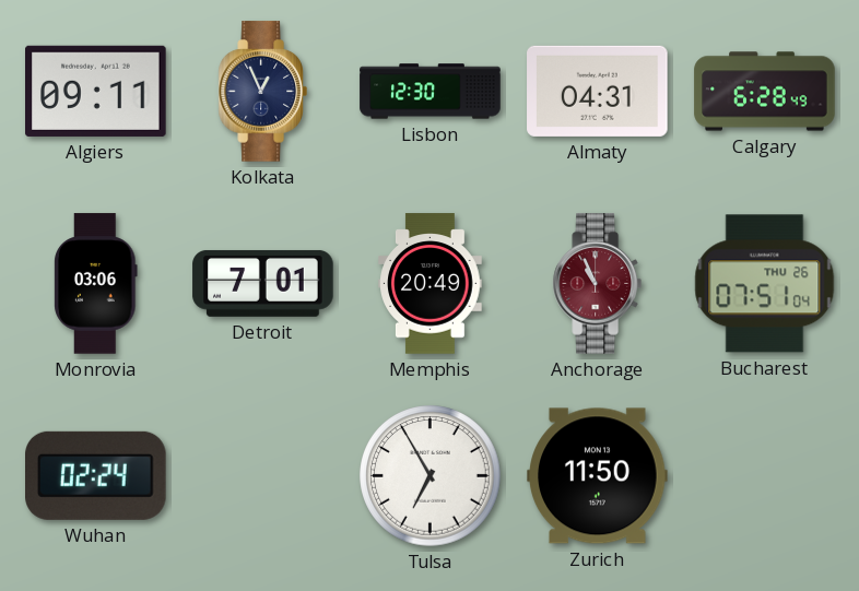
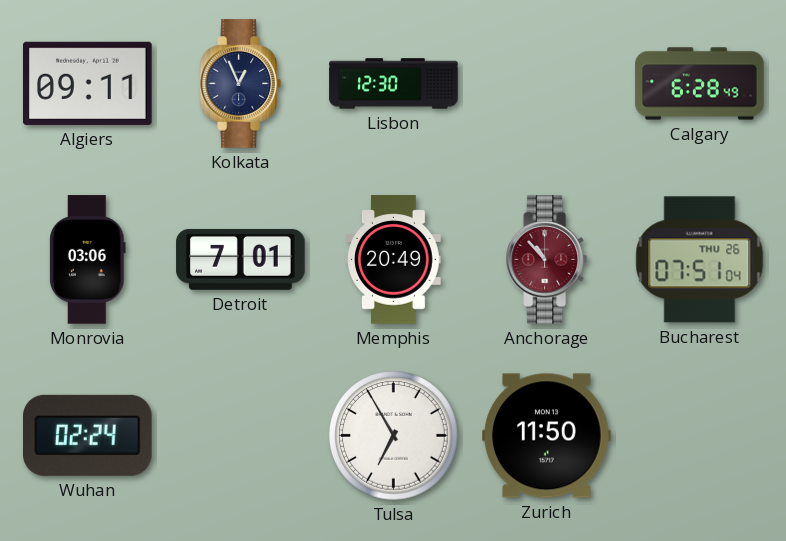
Almaty: 04:31 -> none
Anchorage: 10:56 -> 10:53
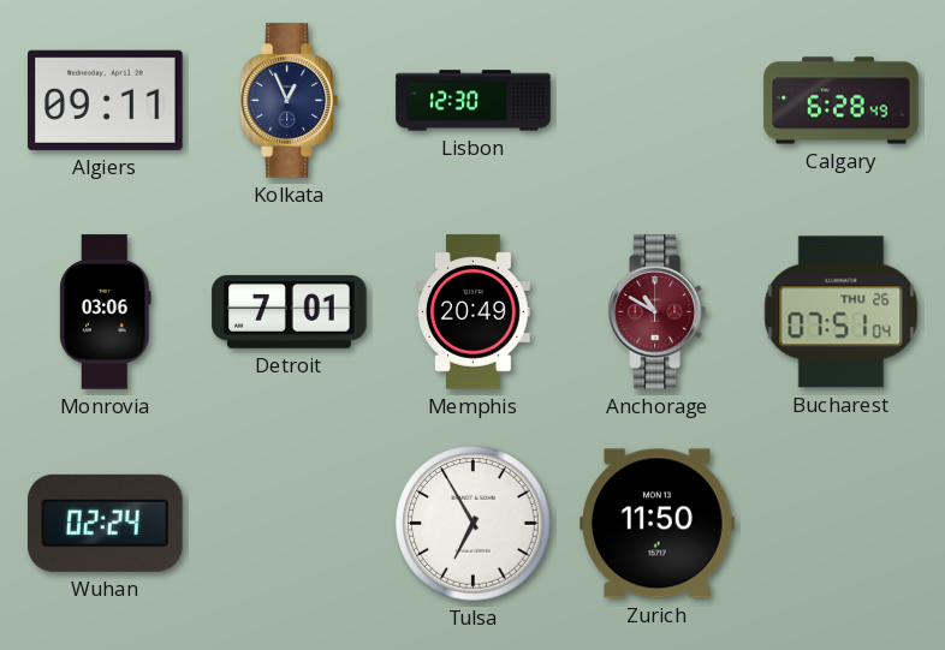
Anchorage: 10:53 -> 10:50
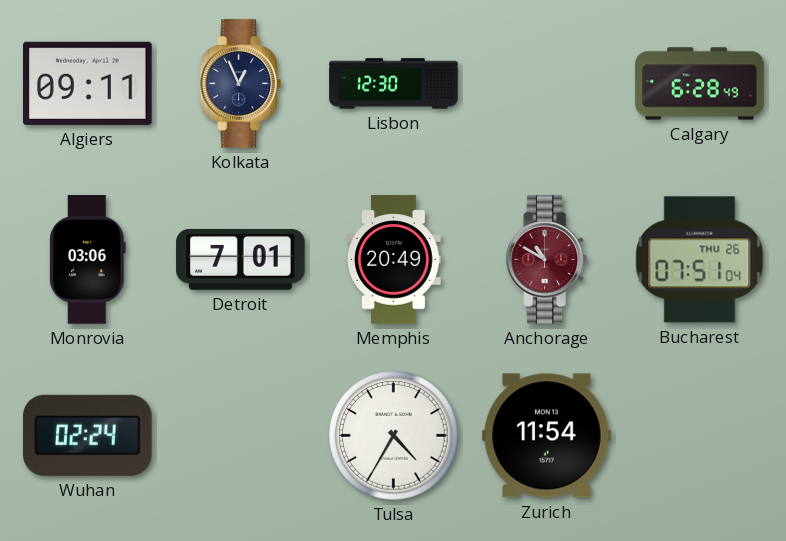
Tulsa: 6:55 -> 4:35
Zurich: 11:50 -> 11:54
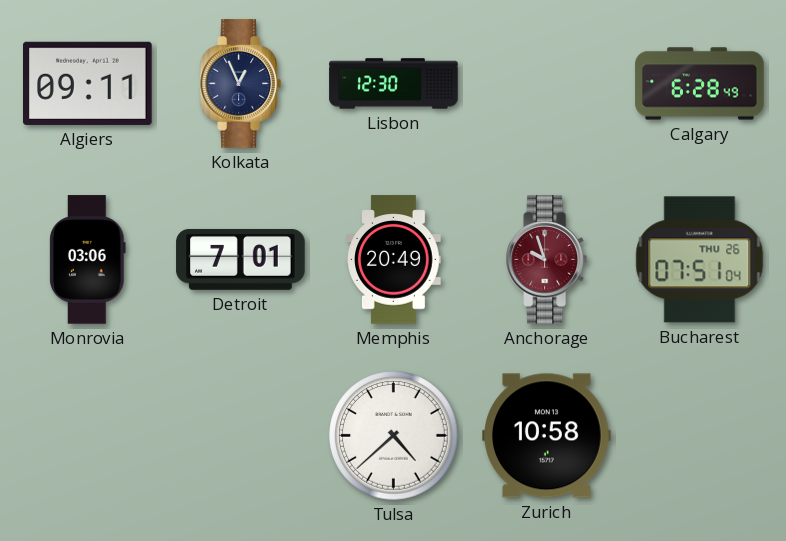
Anchorage: 10:50 -> 9:57
Wuhan: 02:24 -> none
Tulsa: 4:35 -> 4:38
Zurich: 11:54 -> 10:58
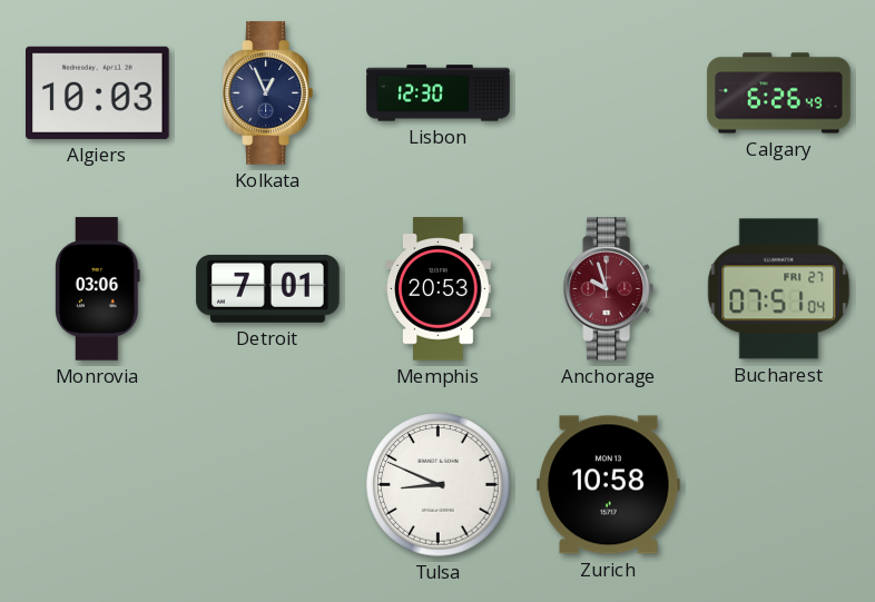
Algiers: 09:11 -> 10:03
Calgary: 6:28 -> 6:26
Memphis: 20:49 -> 20:53
Bucharest date: THU 26 -> FRI 27
Tulsa: 4:38 -> 8:49
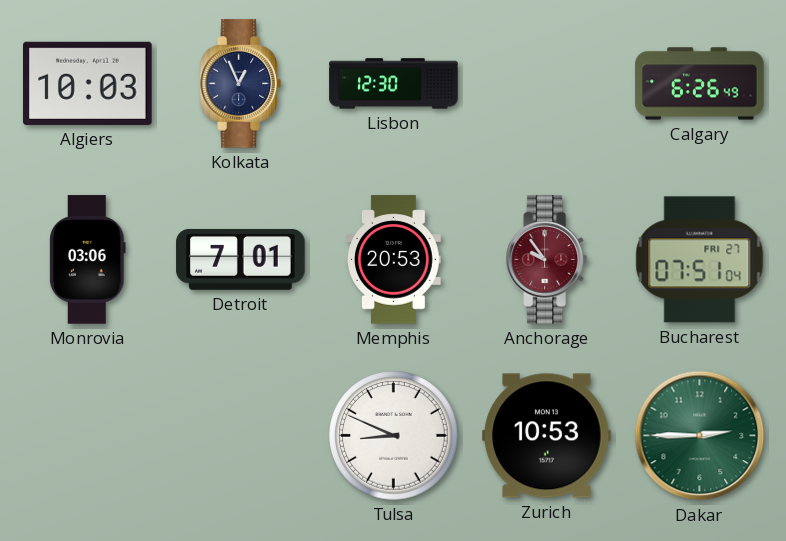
Anchorage: 9:57 -> 9:54
Zurich: 10:58 -> 10:53
Dakar: none -> 2:45
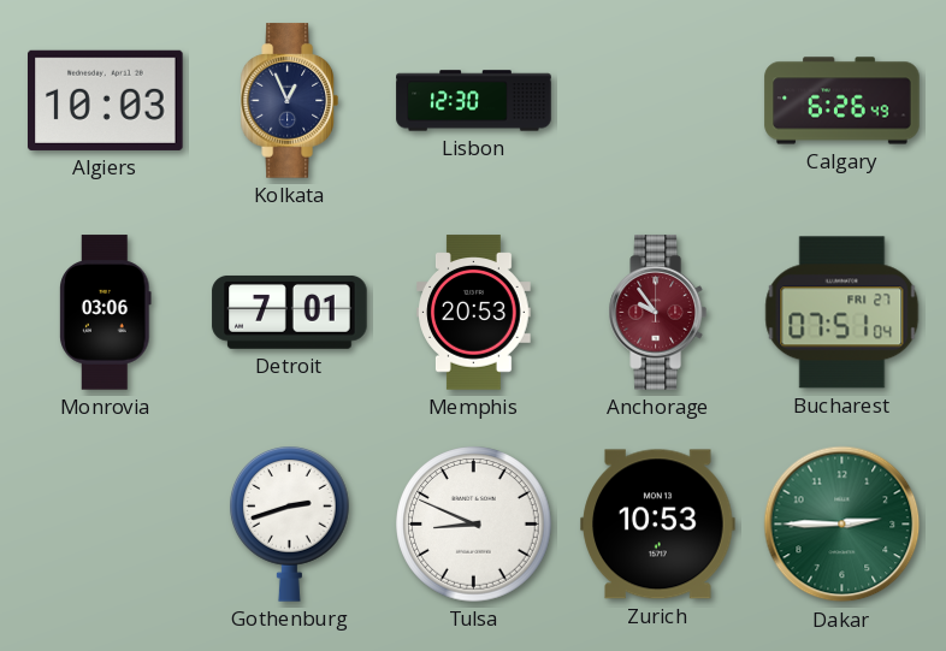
Gothenburg: none -> 2:42
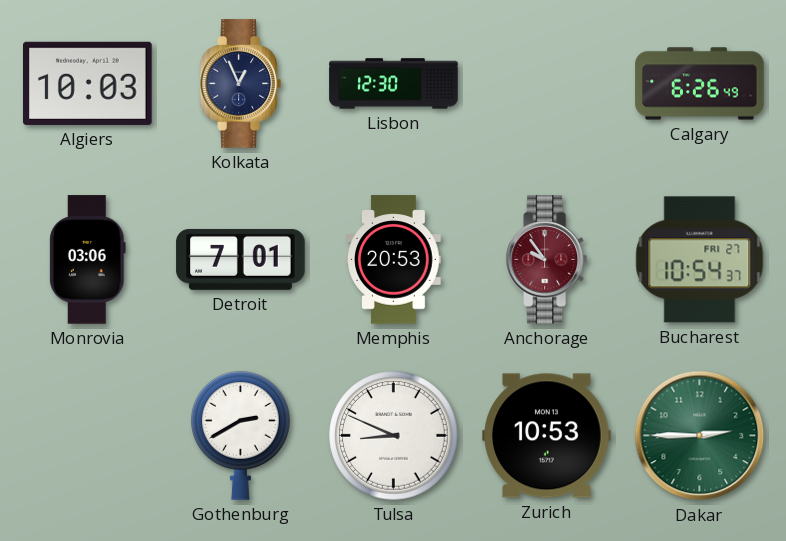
Bucharest: 07:51 -> 10:54
Gothenburg: 2:42 -> 2:40
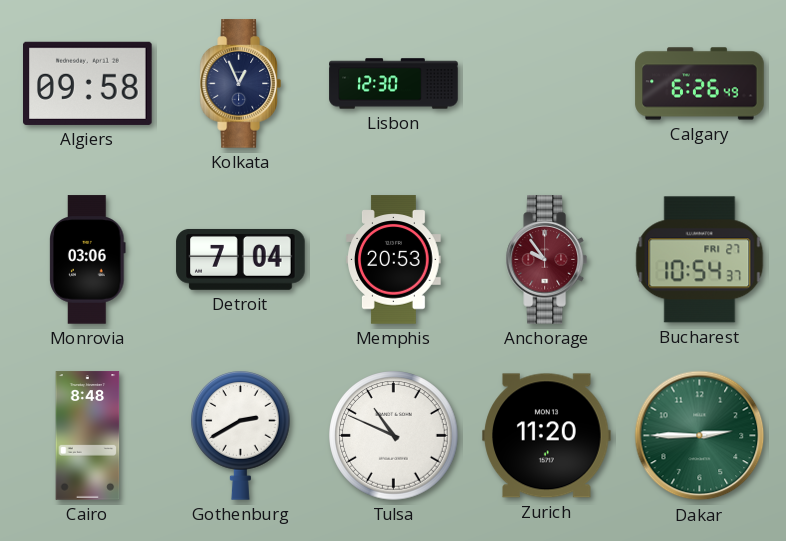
Algiers: 10:03 -> 09:58
Detroit: 7:01 -> 7:04
Cairo: none -> 8:48
Tulsa: 8:49 -> 10:49
Zurich: 10:53 -> 11:20
